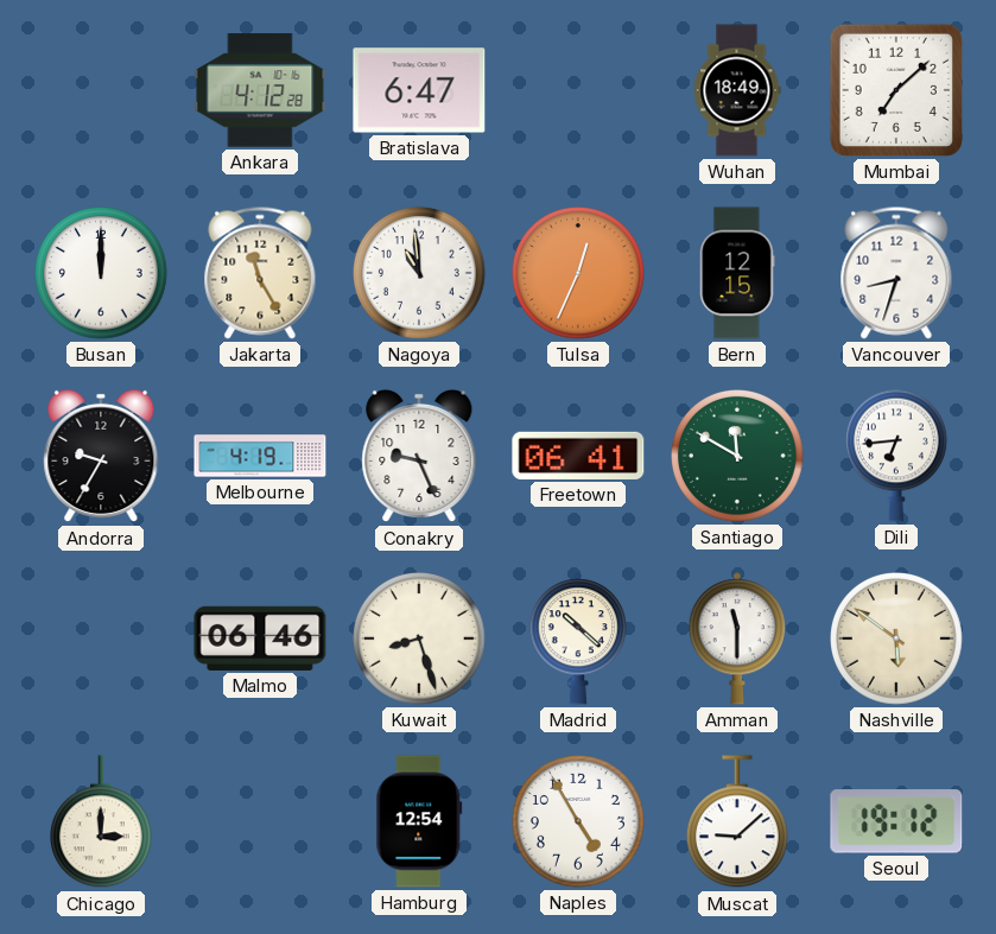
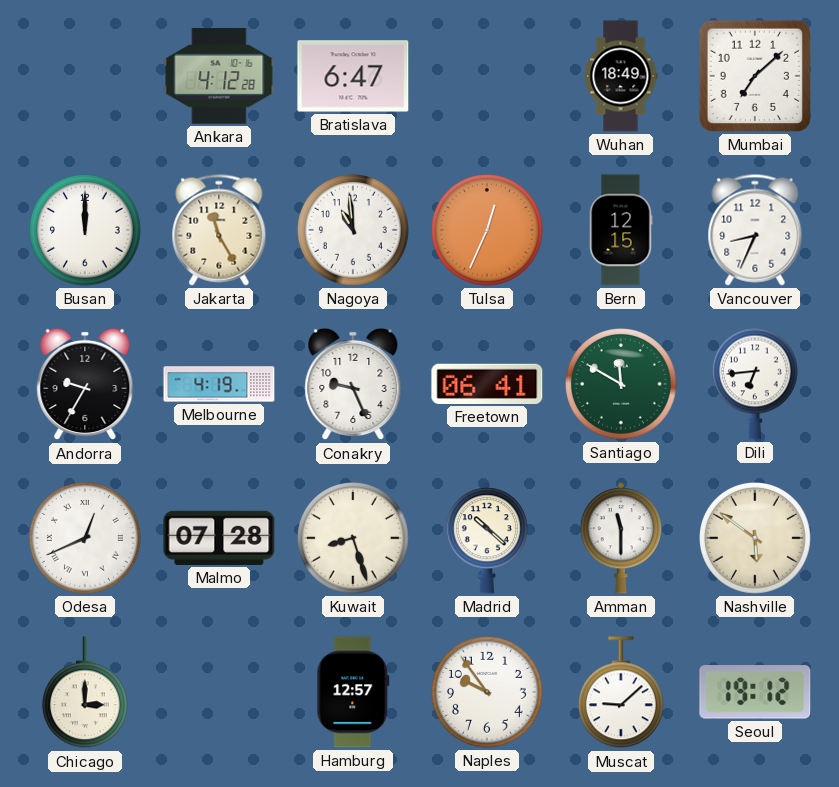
Vancouver: 8:33 -> 8:34
Odesa: none -> 12:41
Malmo: 06:46 -> 07:28
Hamburg: 12:54 -> 12:57
Naples: 4:55 -> 9:54
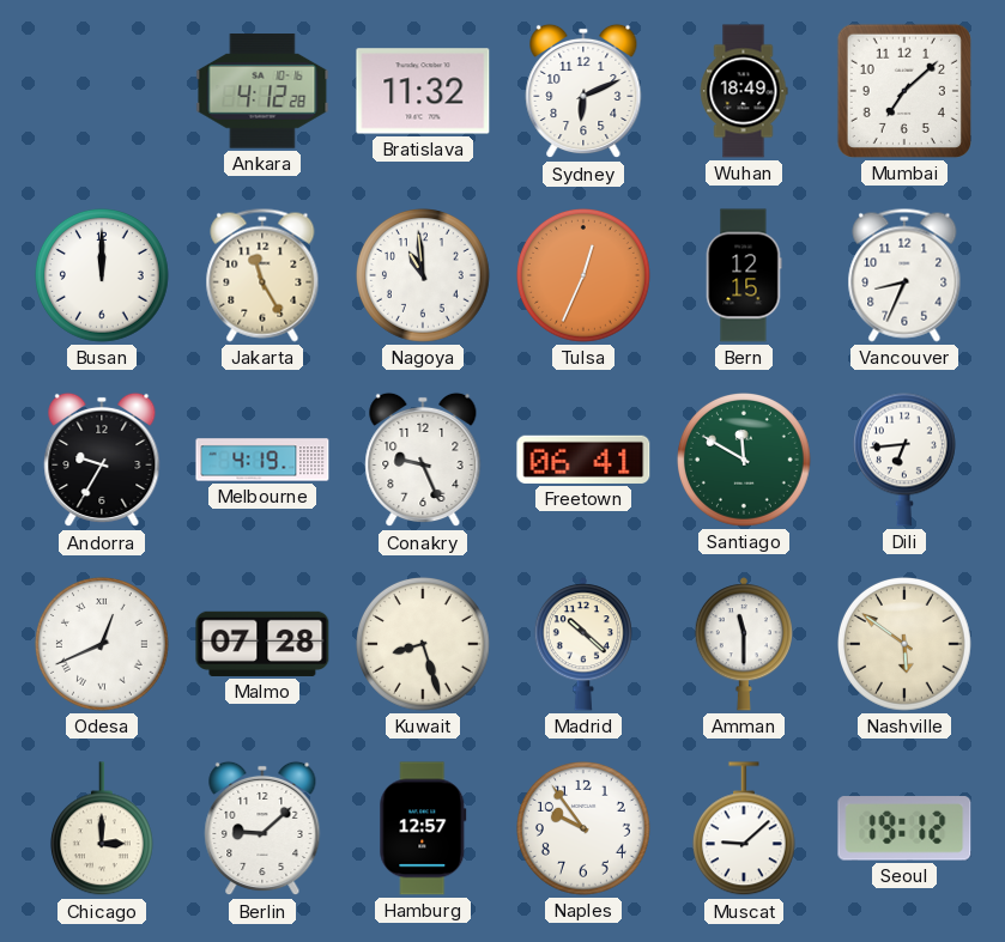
Bratislava: 6:47 -> 11:32
Sydney: none -> 6:11
Berlin: none -> 9:08
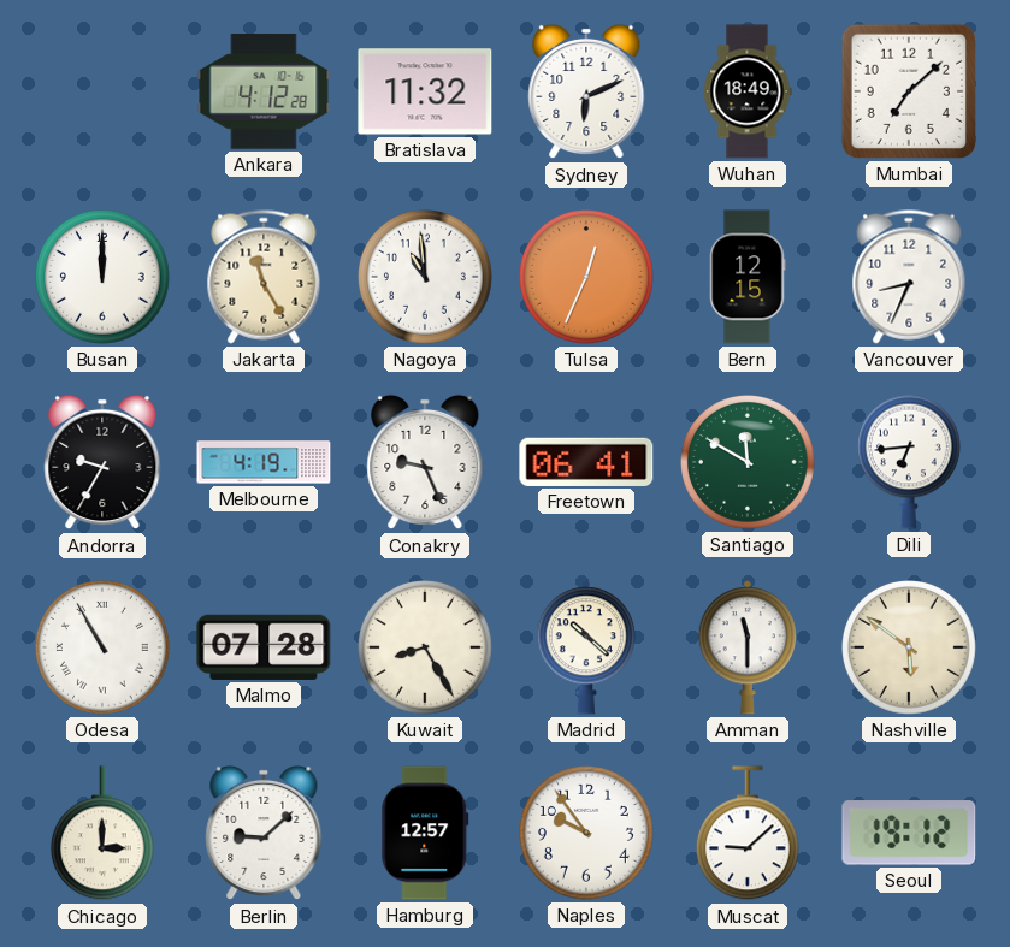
Odesa: 12:41 -> 10:55
Kuwait: 8:27 -> 8:25
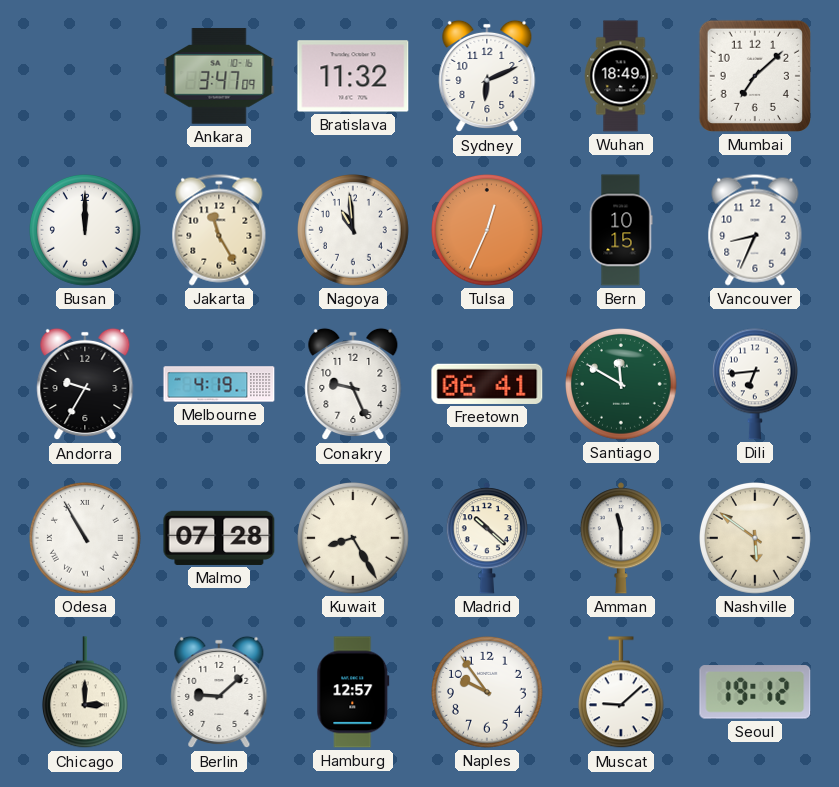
Ankara: 4:12 -> 3:47
Bern: 12:15 -> 10:15
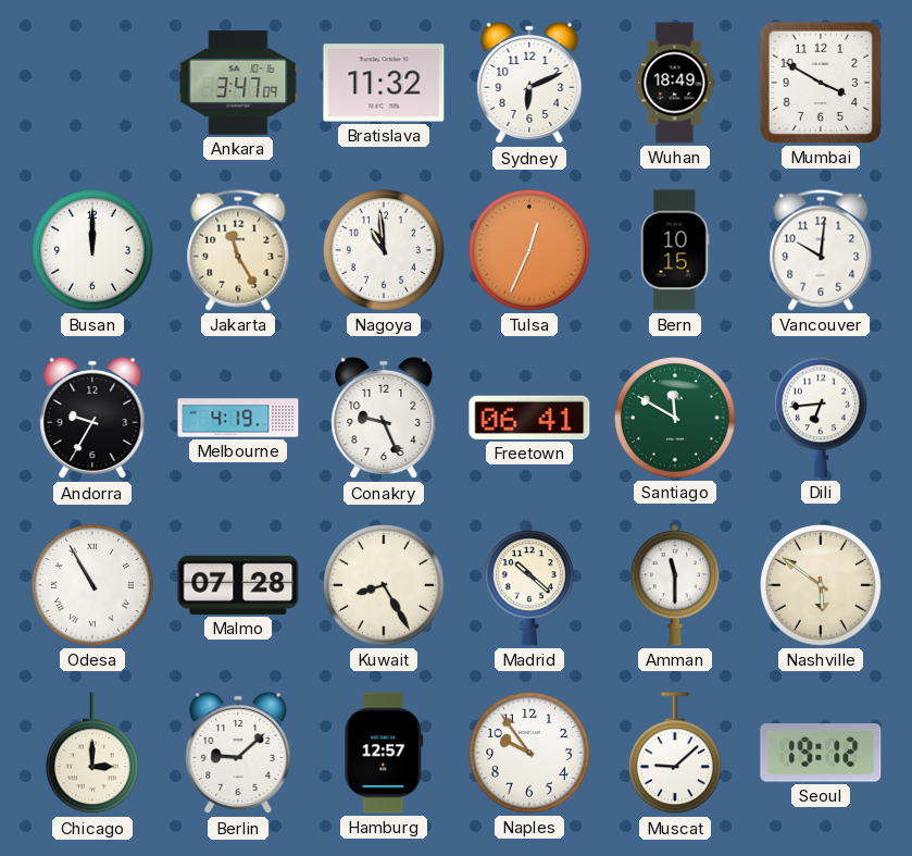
Mumbai: 7:08 -> 3:50
Vancouver: 8:34 -> 10:01
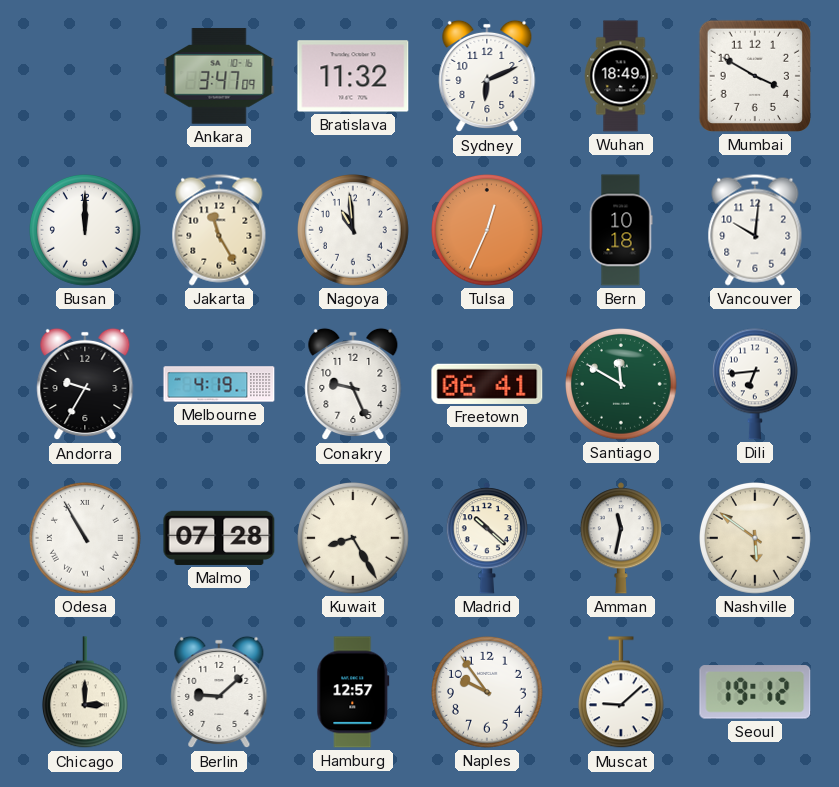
Bern: 10:15 -> 10:18
Amman: 11:30 -> 11:32
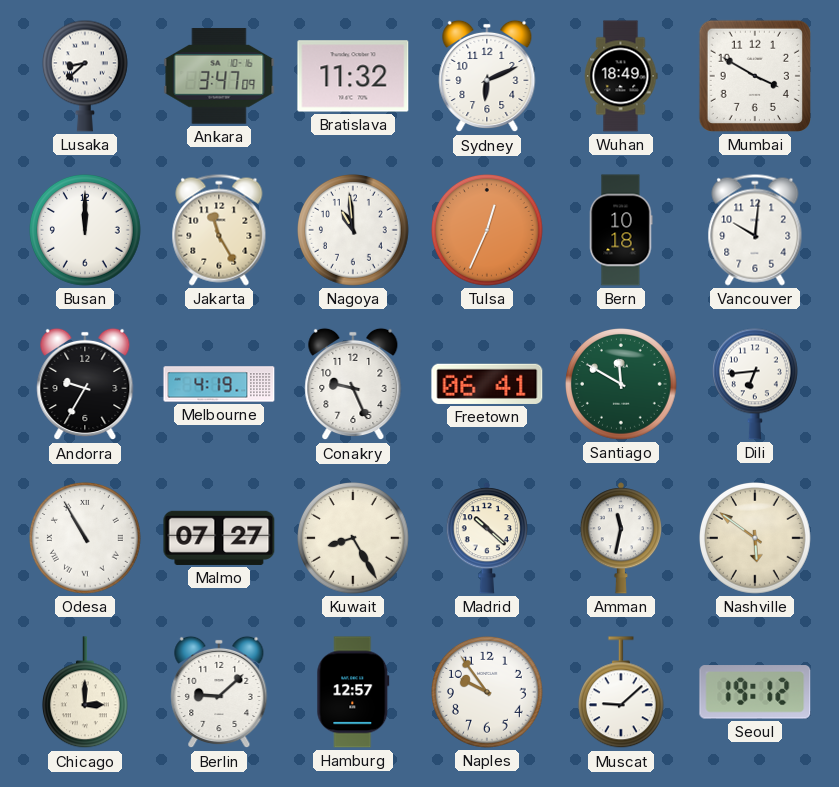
Lusaka: none -> 8:38
Malmo: 07:28 -> 07:27
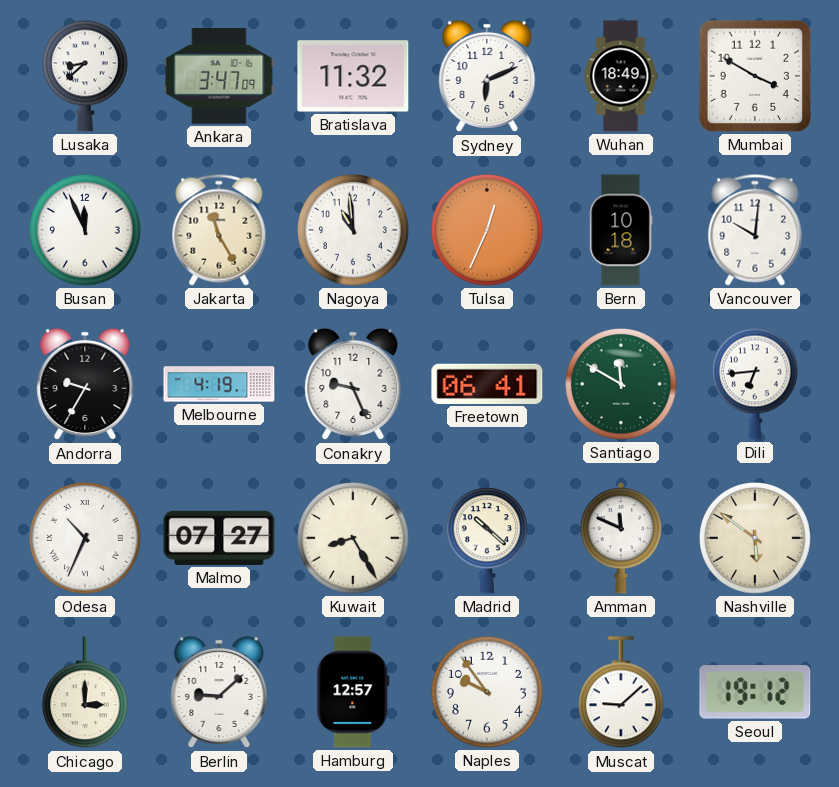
Busan: 12:00 -> 11:56
Odesa: 10:55 -> 10:34
Amman: 11:32 -> 11:49
